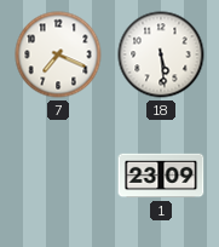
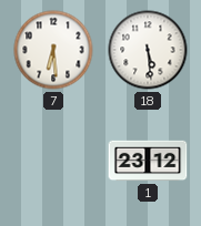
7: 7:19 -> 6:29
1: 23:09 -> 23:12
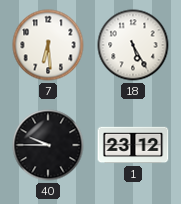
18: 5:29 -> 5:25
40: none -> 9:45
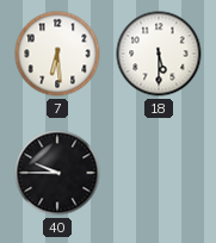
18: 5:25 -> 5:30
1: 23:12 -> none
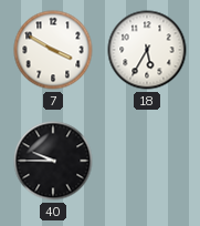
7: 6:29 -> 3:50
18: 5:30 -> 5:35
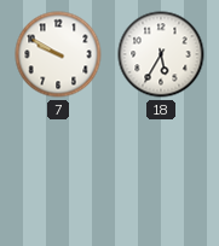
7: 3:50 -> 9:50
40: 9:45 -> none
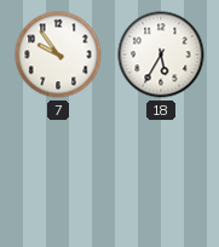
7: 9:50 -> 9:54
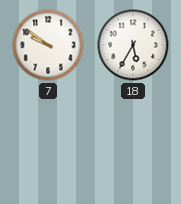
7: 9:54 -> 9:51
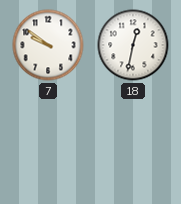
18: 5:35 -> 12:32
